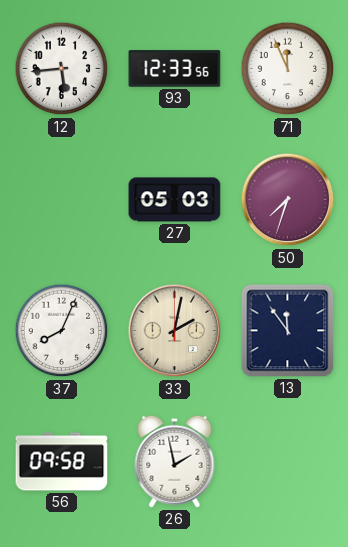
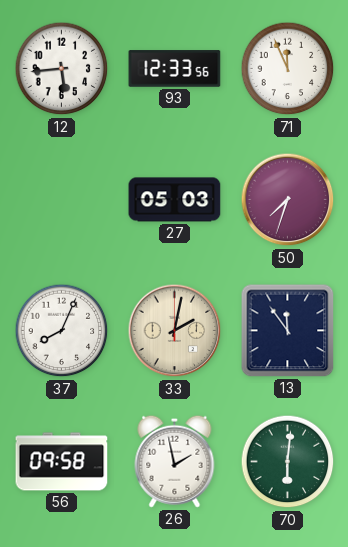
70: none -> 6:01
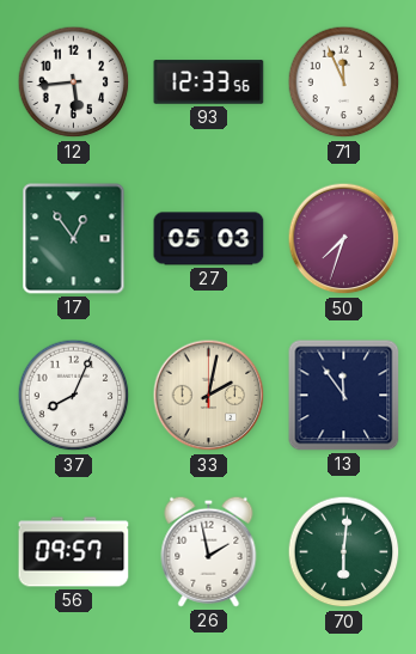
17: none -> 12:54
56: 09:58 -> 09:57
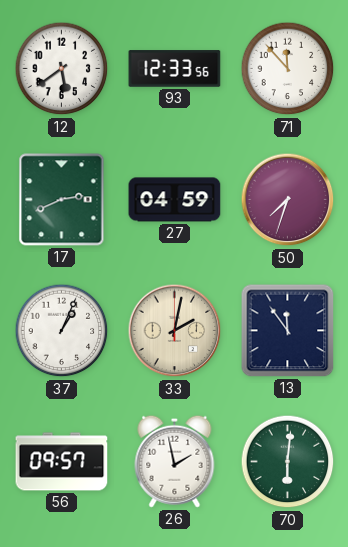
12: 5:44 -> 5:39
71: 11:56 -> 11:53
17: 12:54 -> 2:41
27: 05:03 -> 04:59
37: 8:04 -> 1:04
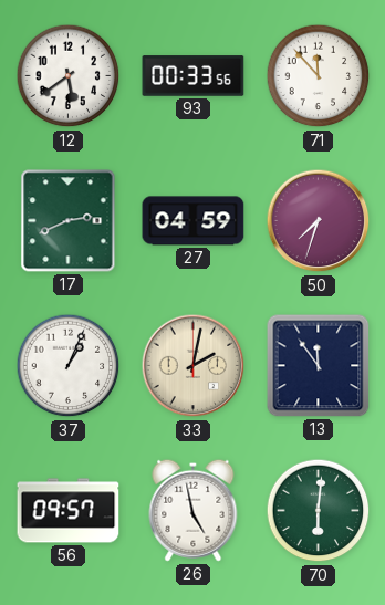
93: 12:33 -> 00:33
26: 1:58 -> 4:58
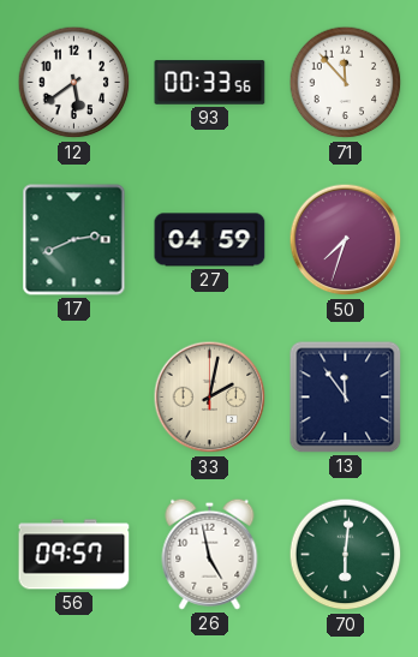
37: 1:04 -> none
